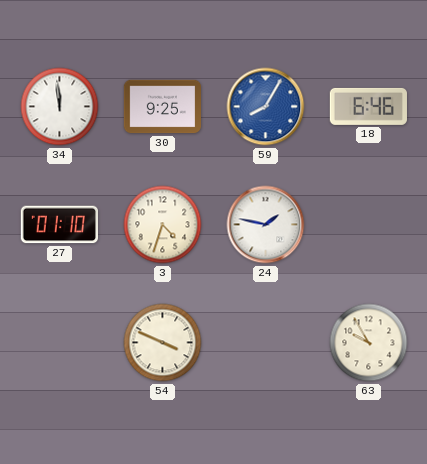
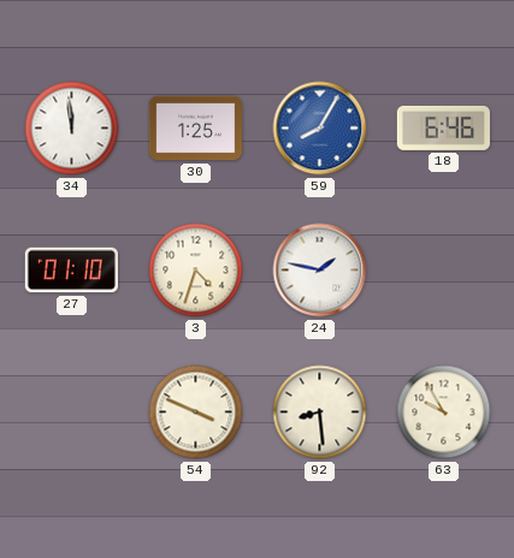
30: 9:25 -> 1:25
92: none -> 8:29
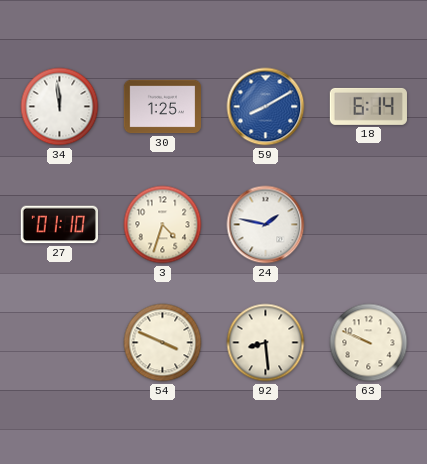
59: 8:05 -> 8:10
18: 6:46 -> 6:14
63: 9:55 -> 9:49
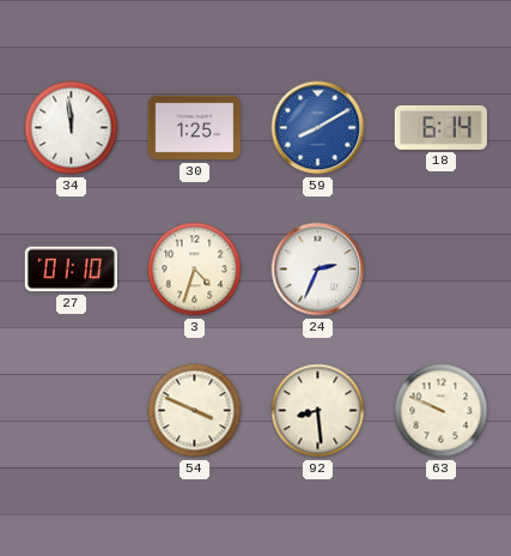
24: 1:47 -> 2:34
